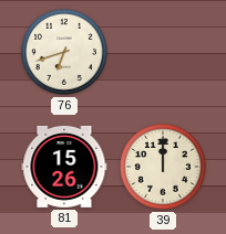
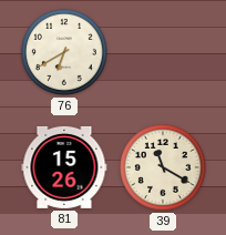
76: 6:42 -> 6:40
39: 12:00 -> 11:20
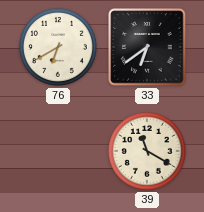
33: none -> 6:39
81: 15:26 -> none
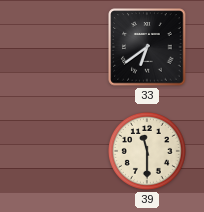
76: 6:40 -> none
39: 11:20 -> 11:30
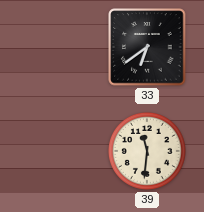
39: 11:30 -> 11:31
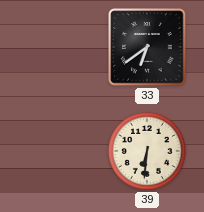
39: 11:31 -> 6:31
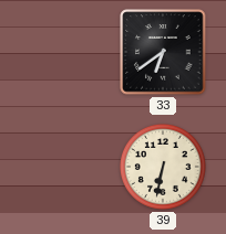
39: 6:31 -> 6:32
